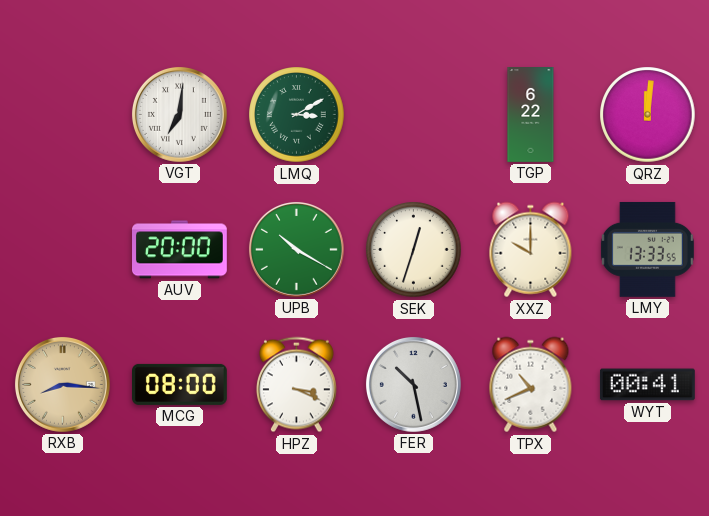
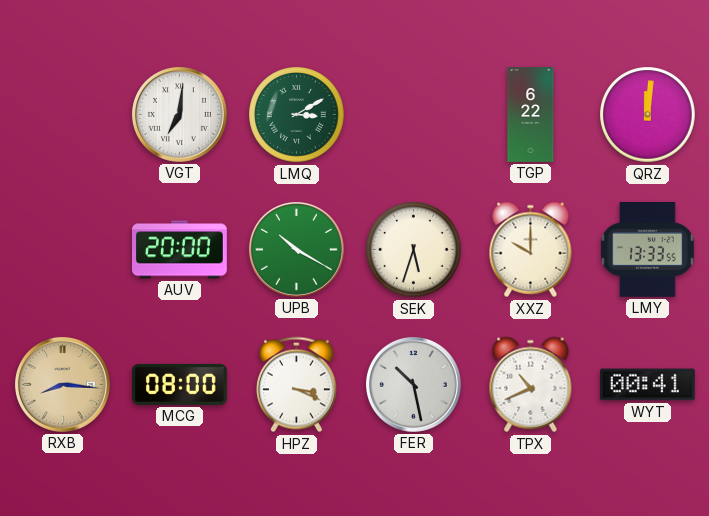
SEK: 12:33 -> 5:33
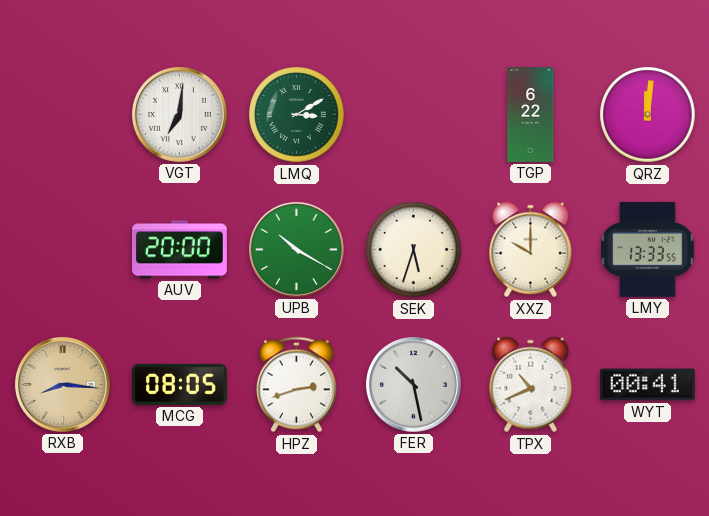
MCG: 08:00 -> 08:05
HPZ: 3:19 -> 2:42
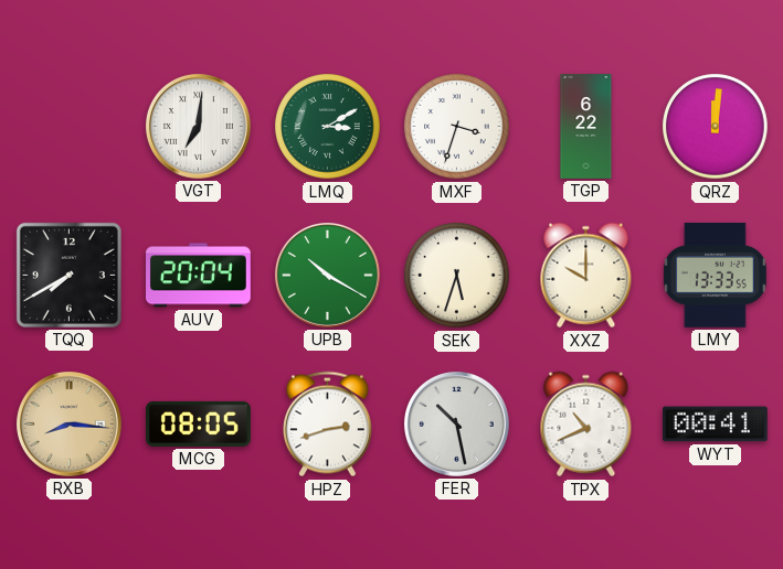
MXF: none -> 3:33
TQQ: none -> 7:40
AUV: 20:00 -> 20:04
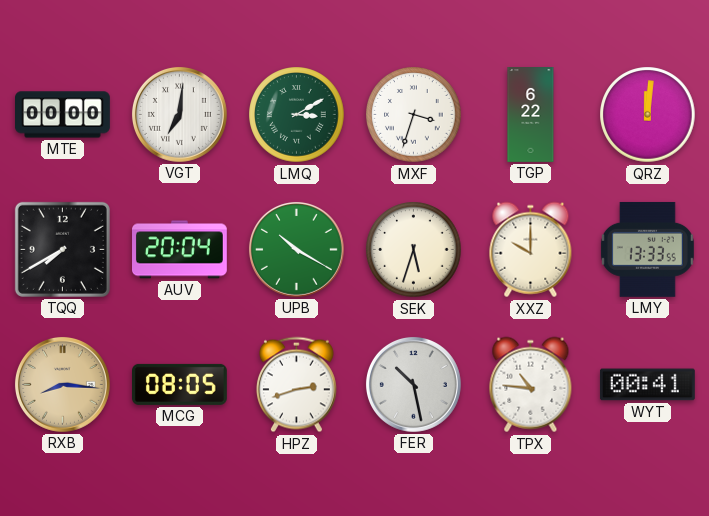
MTE: none -> 00:00
TPX: 10:41 -> 10:46
